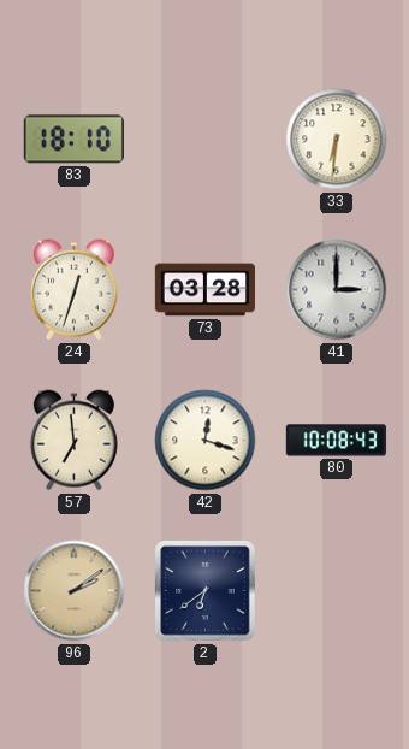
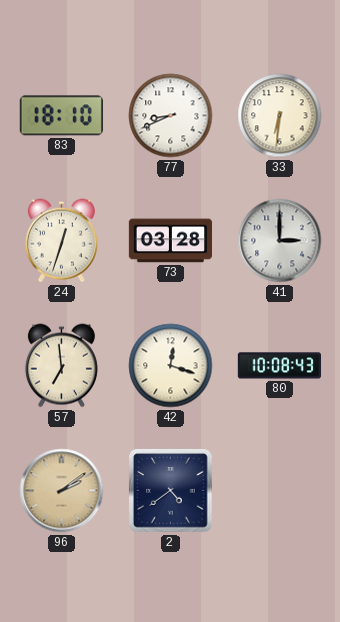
77: none -> 8:41
2: 6:39 -> 4:39
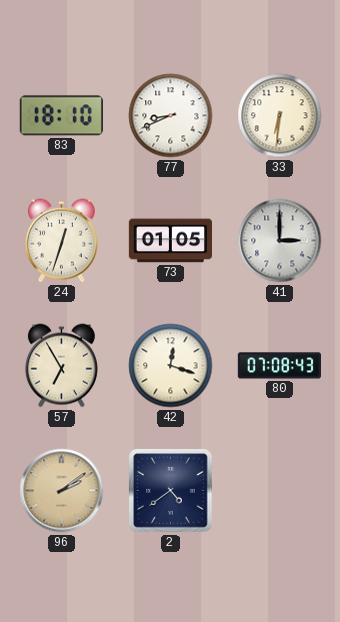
73: 03:28 -> 01:05
57: 6:59 -> 6:55
80: 10:08 -> 07:08
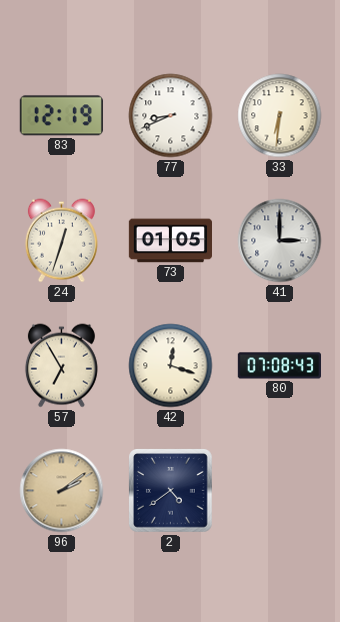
83: 18:10 -> 12:19
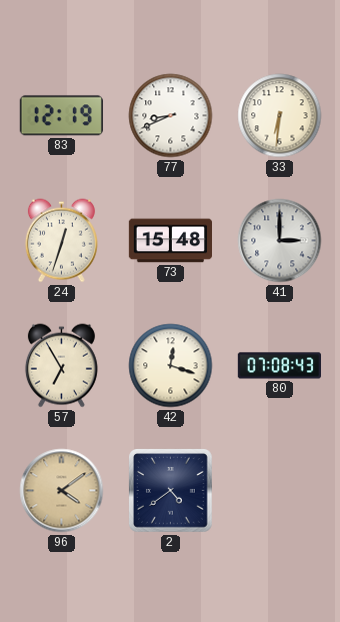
73: 01:05 -> 15:48
96: 2:09 -> 4:09
